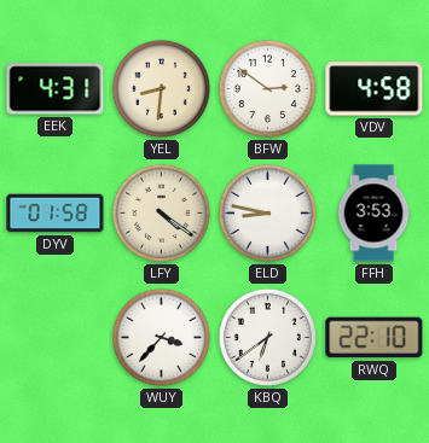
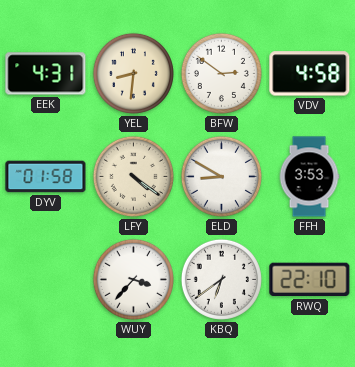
ELD: 8:47 -> 8:50
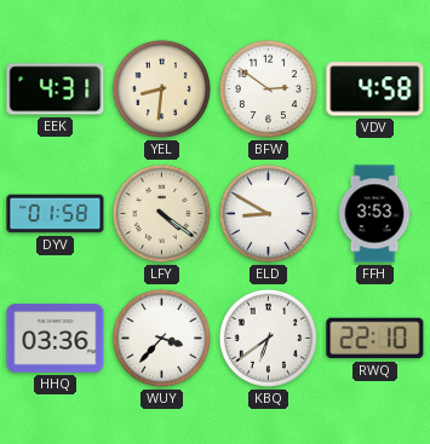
HHQ: none -> 03:36
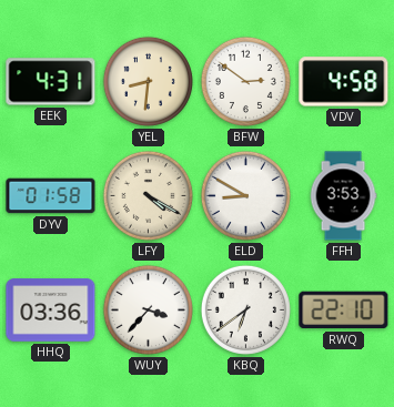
LFY: 4:21 -> 4:20
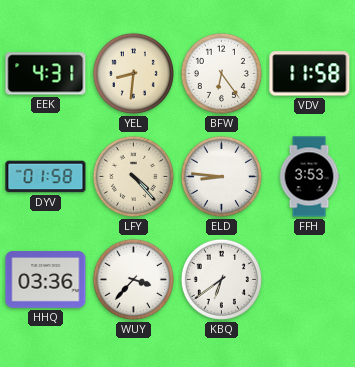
BFW: 2:51 -> 6:24
VDV: 4:58 -> 11:58
LFY: 4:20 -> 4:23
ELD: 8:50 -> 8:46
RWQ: 22:10 -> none
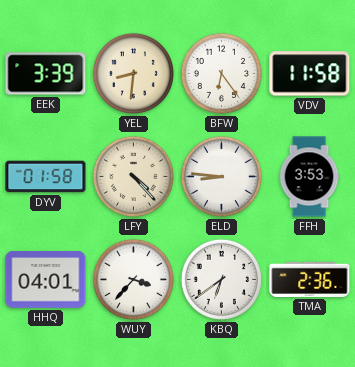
EEK: 4:31 -> 3:39
HHQ: 03:36 -> 04:01
TMA: none -> 2:36
